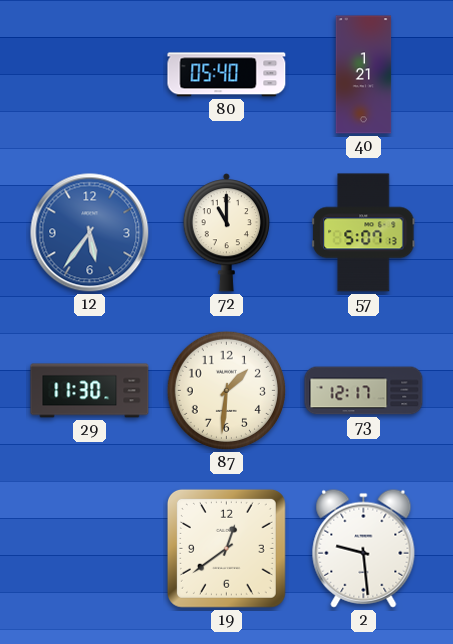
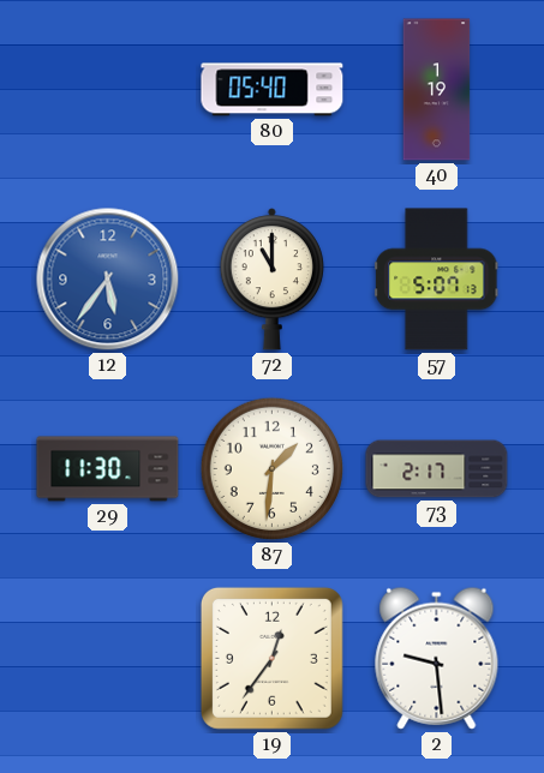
40: 1:21 -> 1:19
73: 12:17 -> 2:17
19: 12:39 -> 12:36
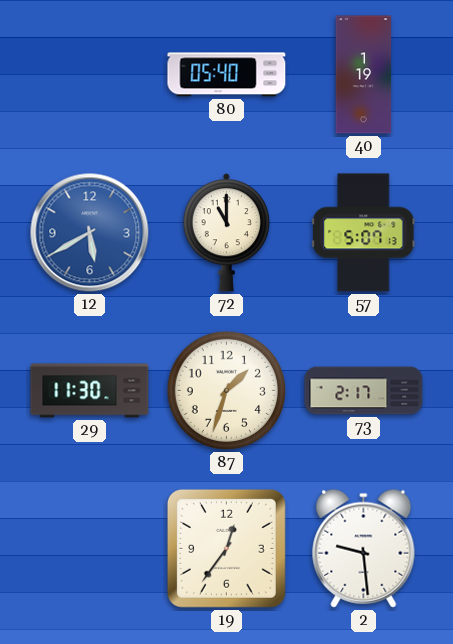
12: 5:36 -> 5:40
87: 1:31 -> 1:33
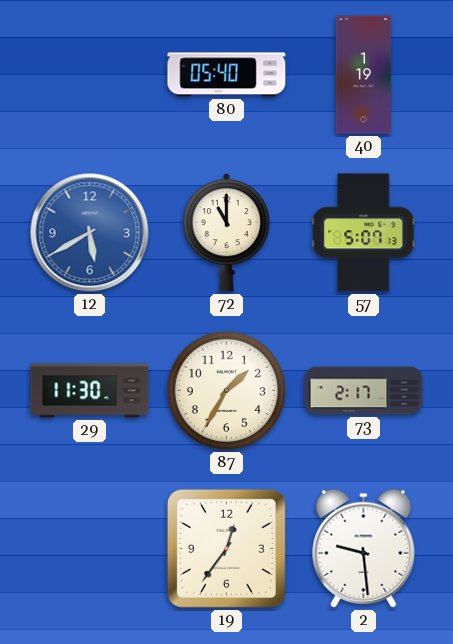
87: 1:33 -> 1:35
